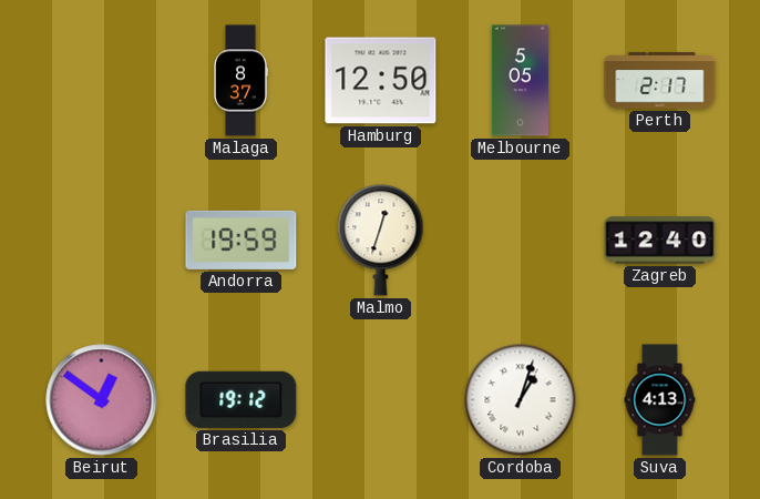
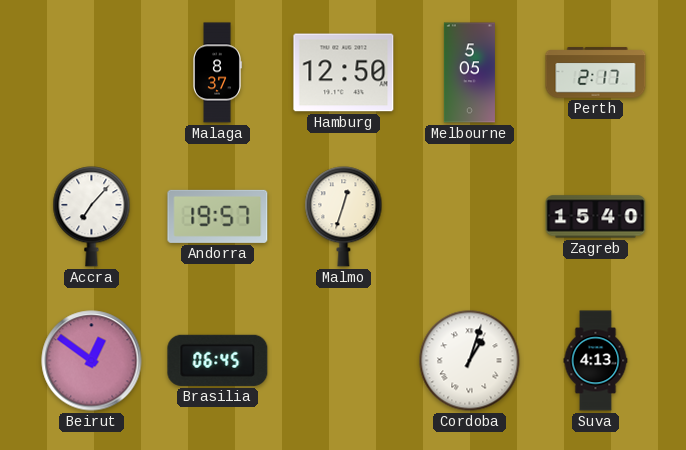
Accra: none -> 7:07
Andorra: 19:59 -> 19:57
Zagreb: 12:40 -> 15:40
Brasilia: 19:12 -> 06:45
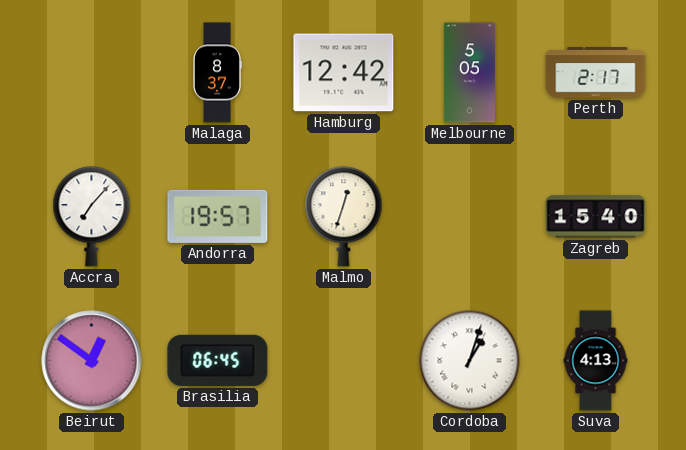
Hamburg: 12:50 -> 12:42
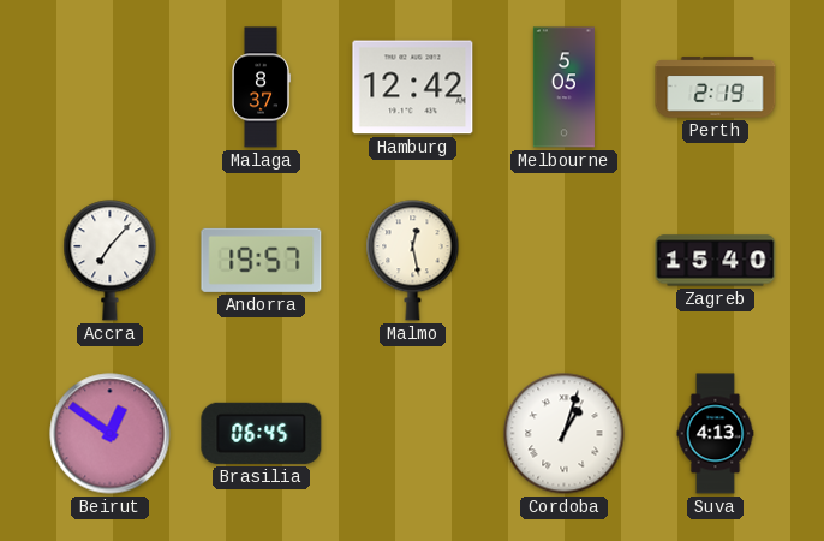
Perth: 2:17 -> 2:19
Malmo: 12:33 -> 12:28
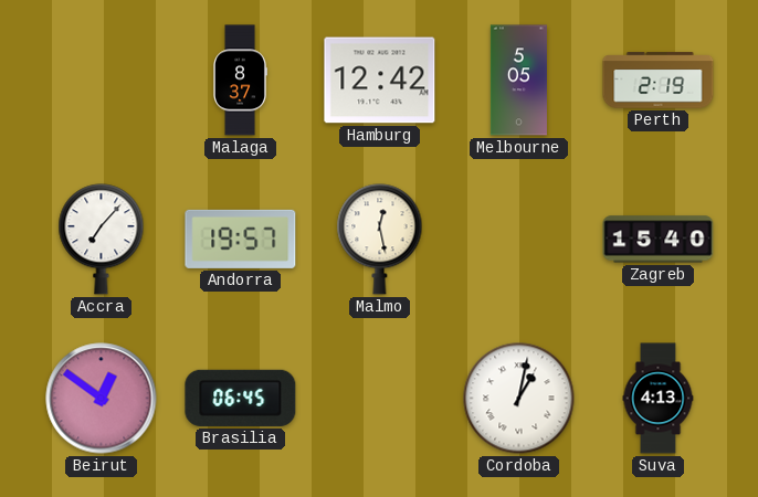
Cordoba: 1:03 -> 1:02
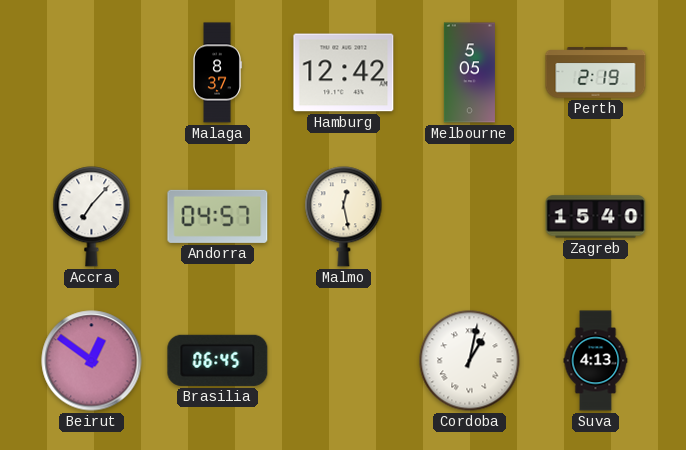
Andorra: 19:57 -> 04:57
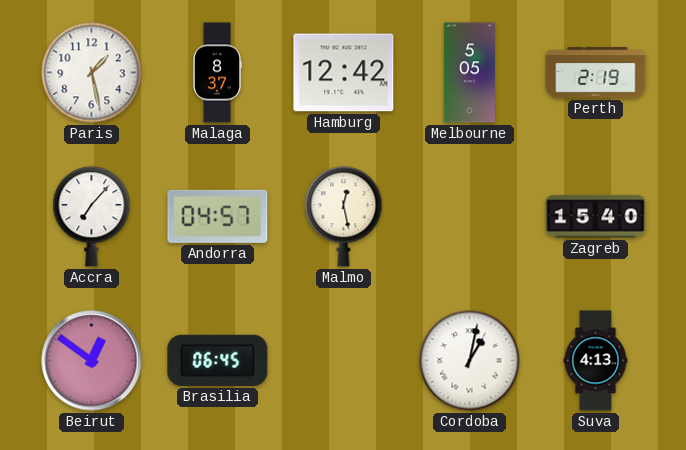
Paris: none -> 1:28
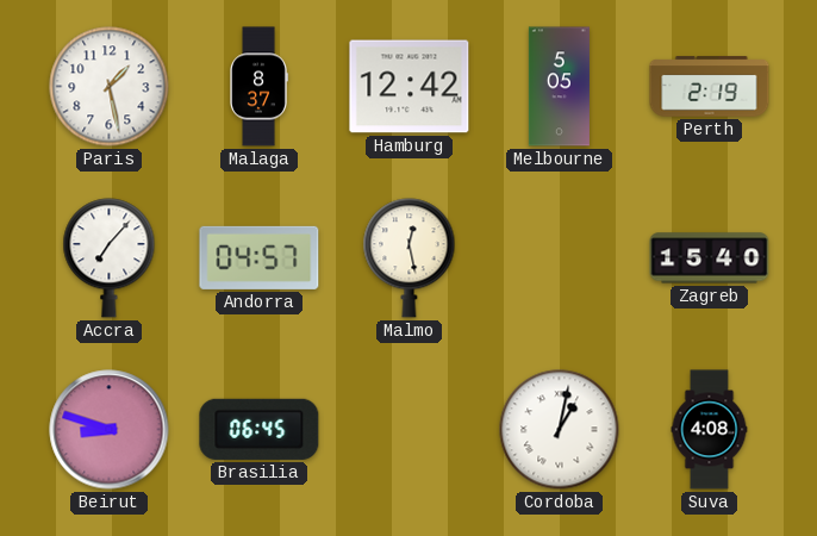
Beirut: 12:51 -> 8:48
Suva: 4:13 -> 4:08
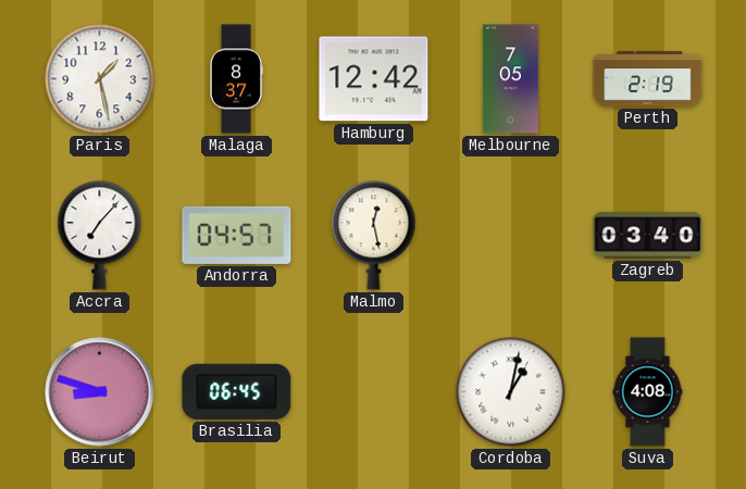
Melbourne: 5:05 -> 7:05
Zagreb: 15:40 -> 03:40
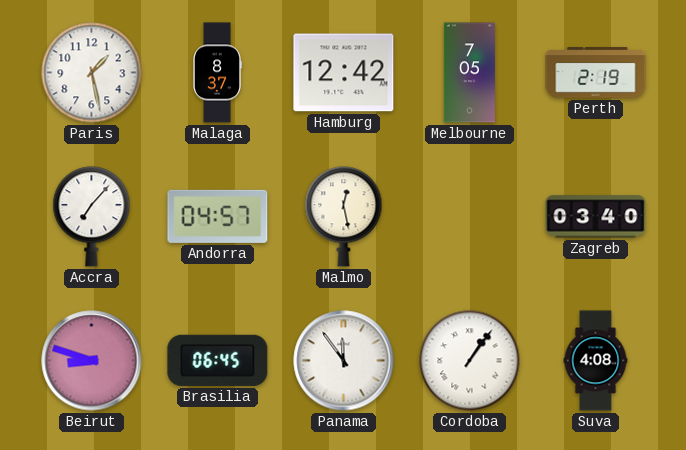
Panama: none -> 11:54
Cordoba: 1:02 -> 1:06
